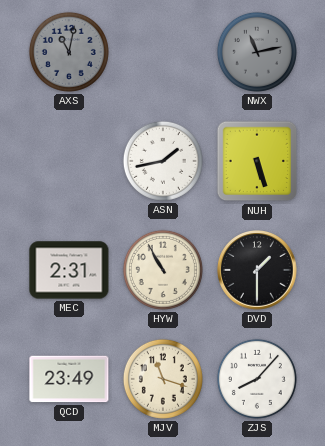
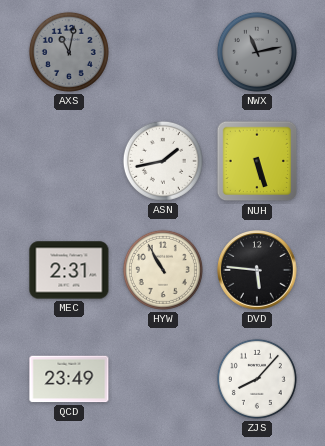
DVD: 1:30 -> 5:46
MJV: 11:18 -> none
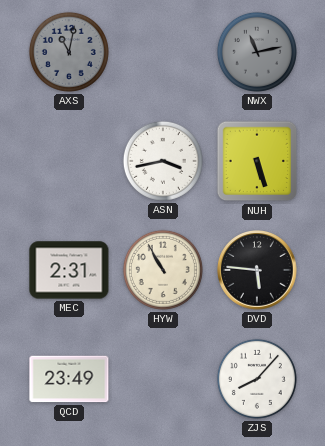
ASN: 1:43 -> 3:43
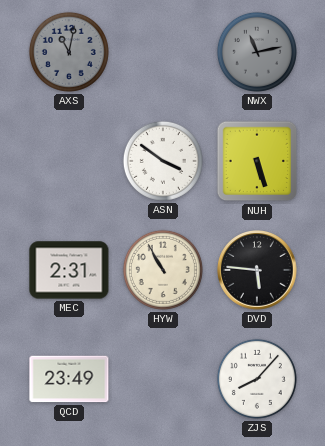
ASN: 3:43 -> 3:51
